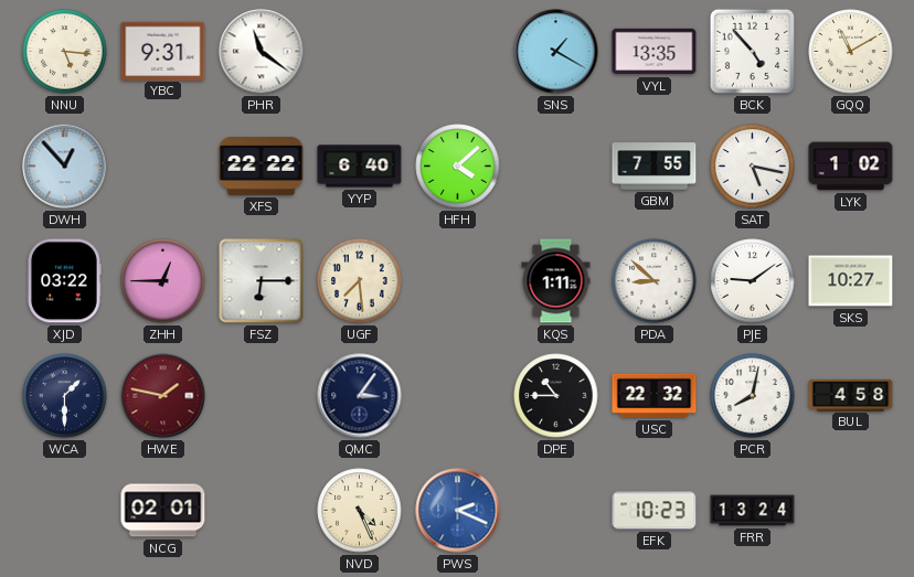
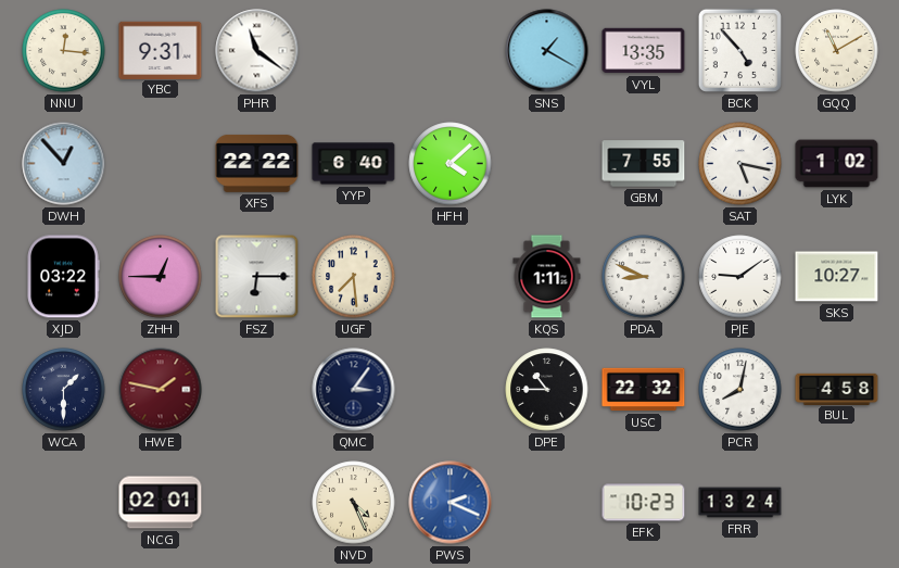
NNU: 5:16 -> 12:16
PDA: 8:52 -> 8:49
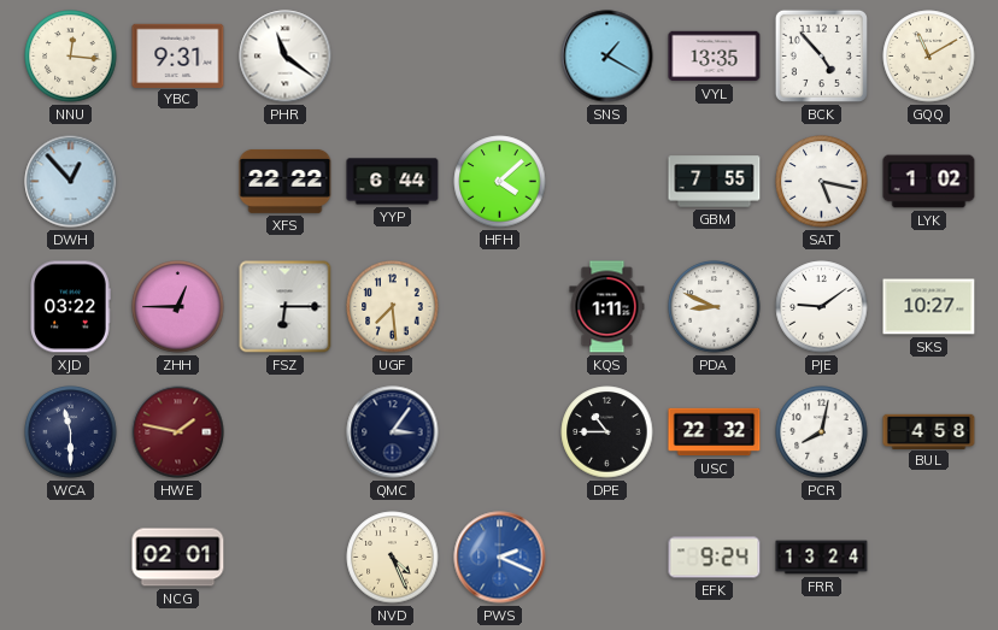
YYP: 6:40 -> 6:44
WCA: 1:30 -> 11:30
EFK: 10:23 -> 9:24
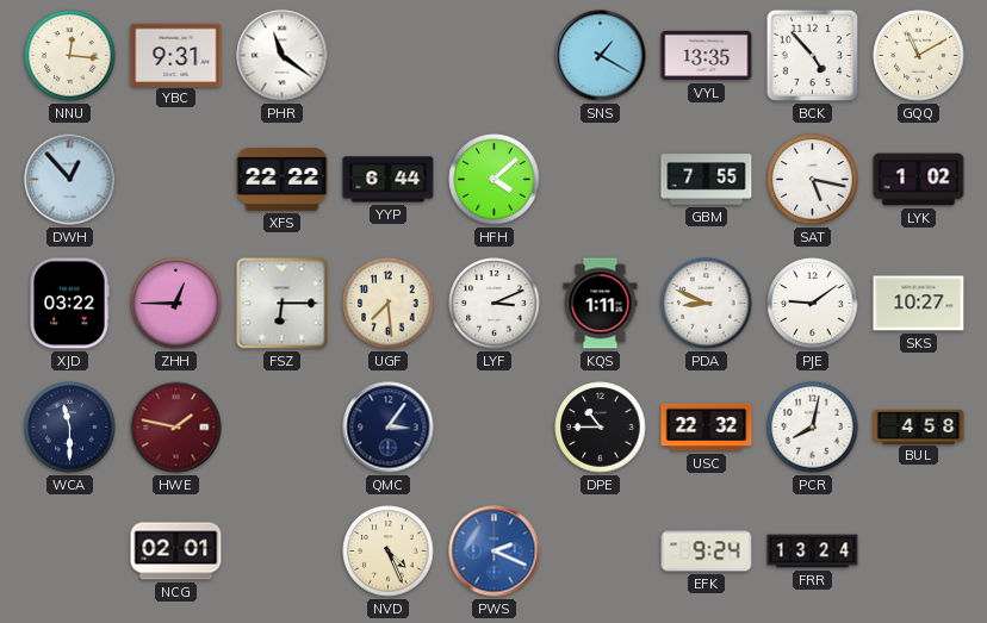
LYF: none -> 3:11
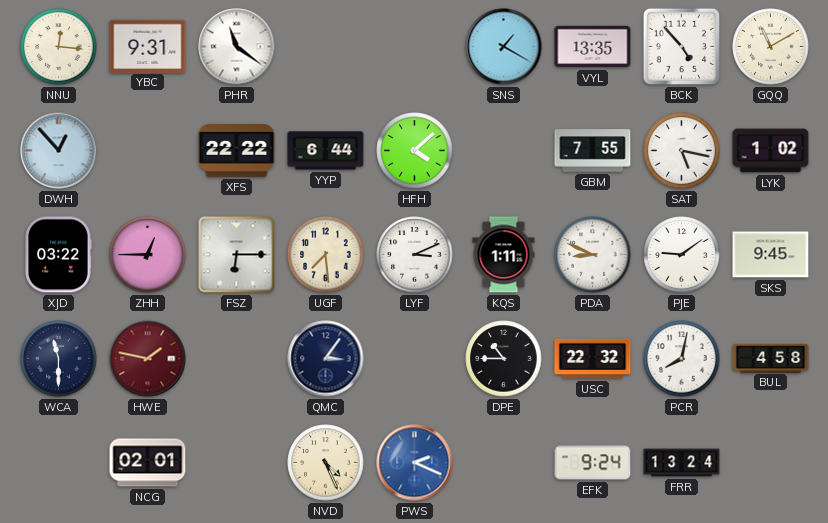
SKS: 10:27 -> 9:45
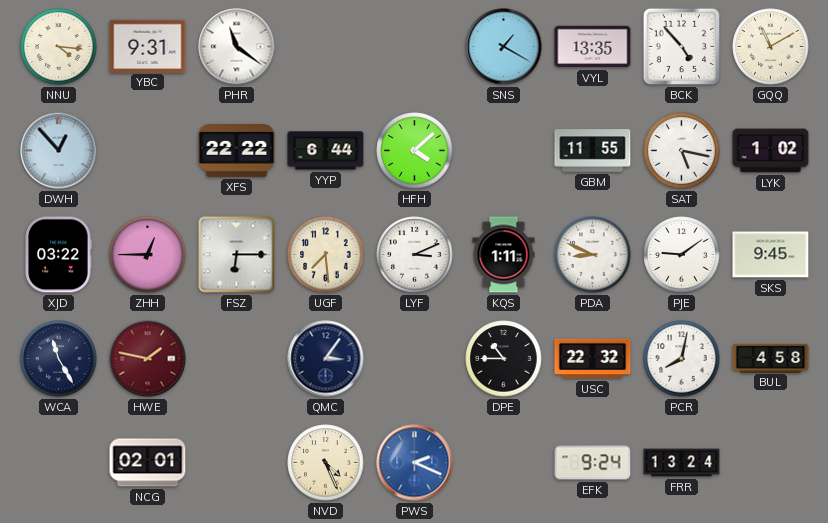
NNU: 12:16 -> 4:16
GBM: 7:55 -> 11:55
WCA: 11:30 -> 11:25
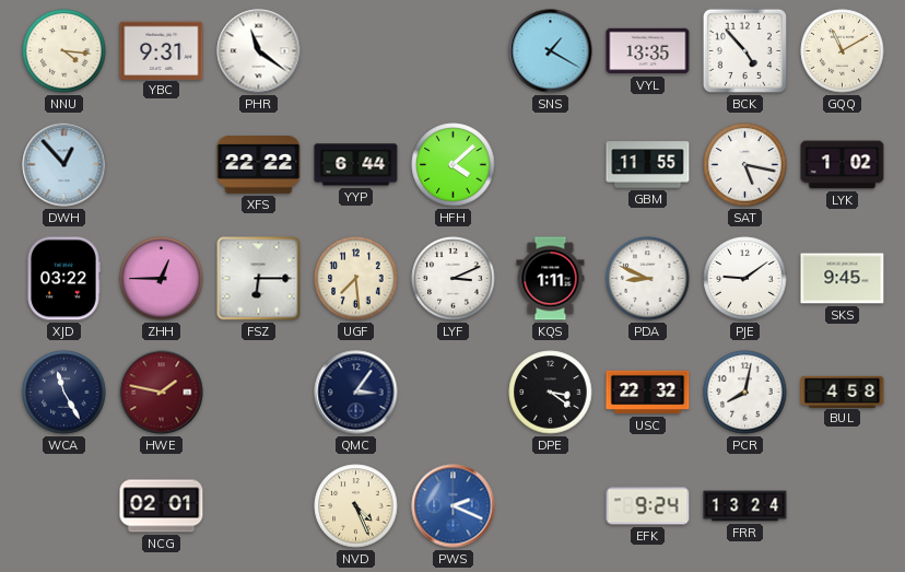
DPE: 10:45 -> 3:21
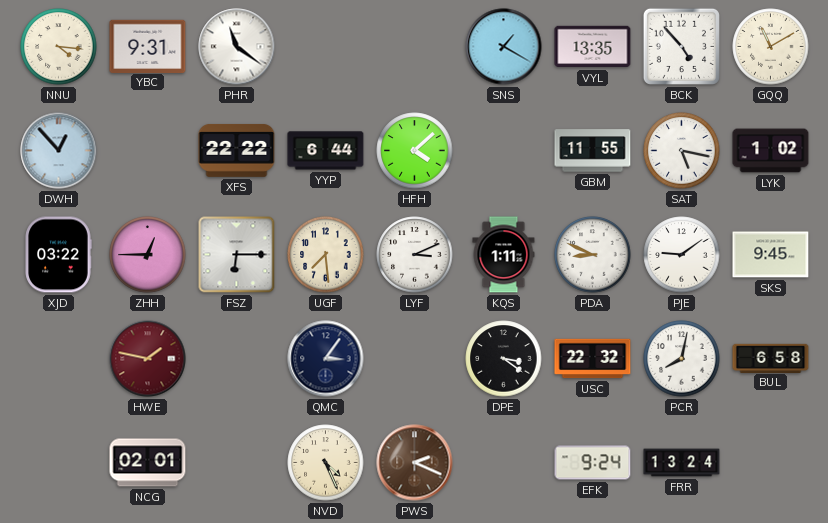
WCA: 11:25 -> none
BUL: 4:58 -> 6:58
PWS dial: blue -> brown
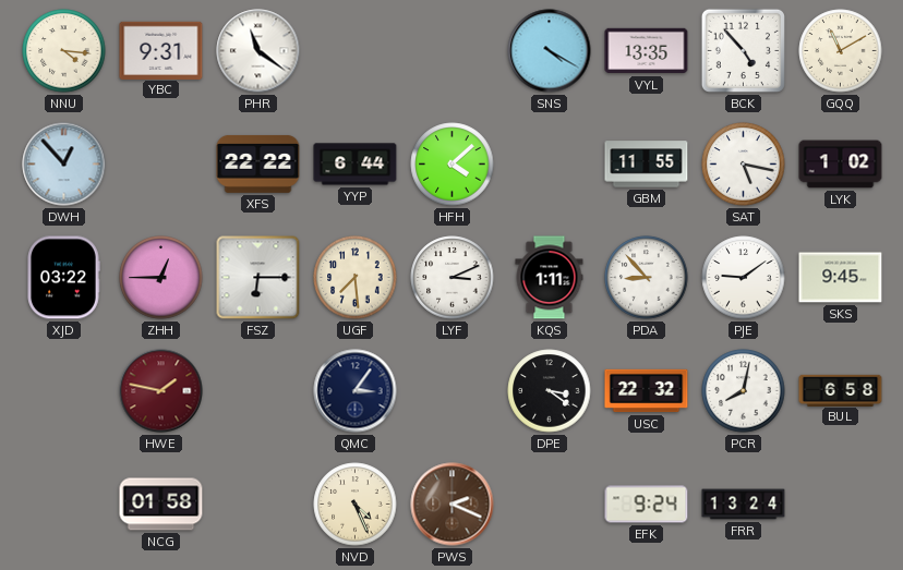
SNS: 1:20 -> 4:20
PDA: 8:49 -> 8:53
NCG: 02:01 -> 01:58
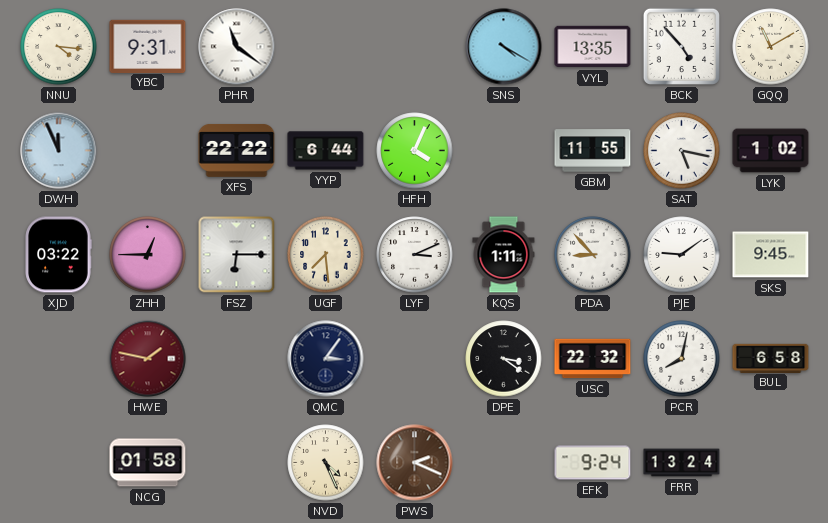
DWH: 12:53 -> 11:56
HFH: 4:08 -> 4:04
